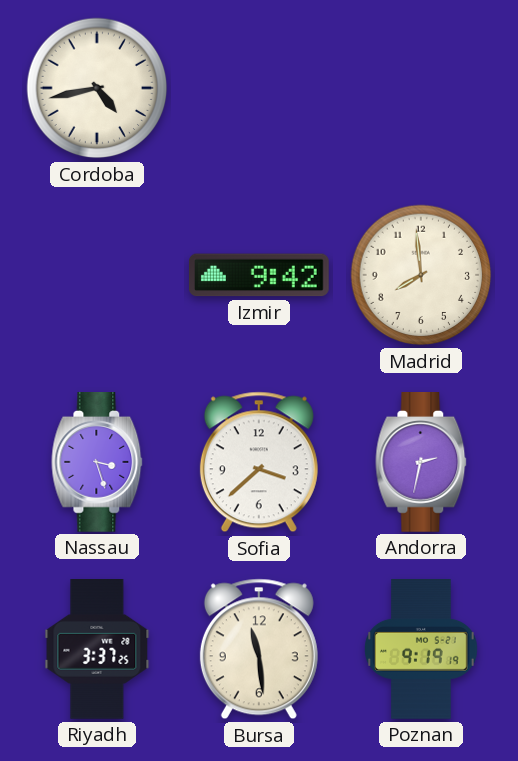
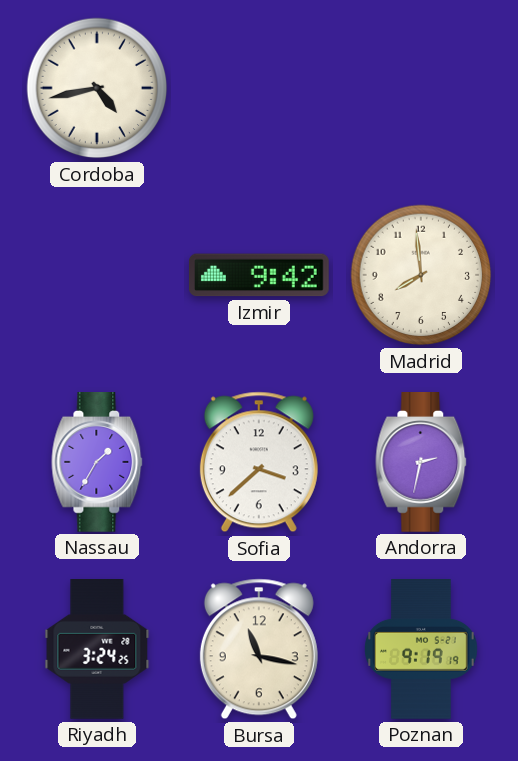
Nassau: 3:27 -> 1:35
Riyadh: 3:37 -> 3:24
Bursa: 11:29 -> 11:17
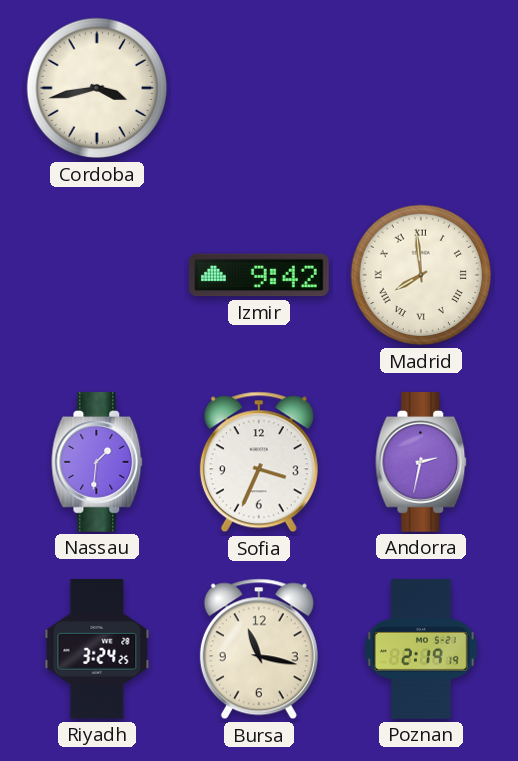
Cordoba: 4:43 -> 3:43
Madrid numerals: Arabic -> Roman
Nassau: 1:35 -> 1:31
Sofia: 3:38 -> 3:34
Poznan: 9:19 -> 2:19
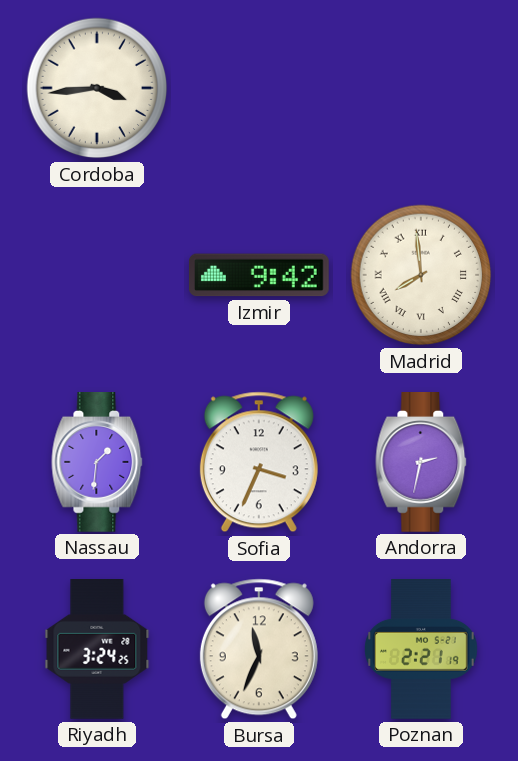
Cordoba: 3:43 -> 3:44
Bursa: 11:17 -> 11:34
Poznan: 2:19 -> 2:21
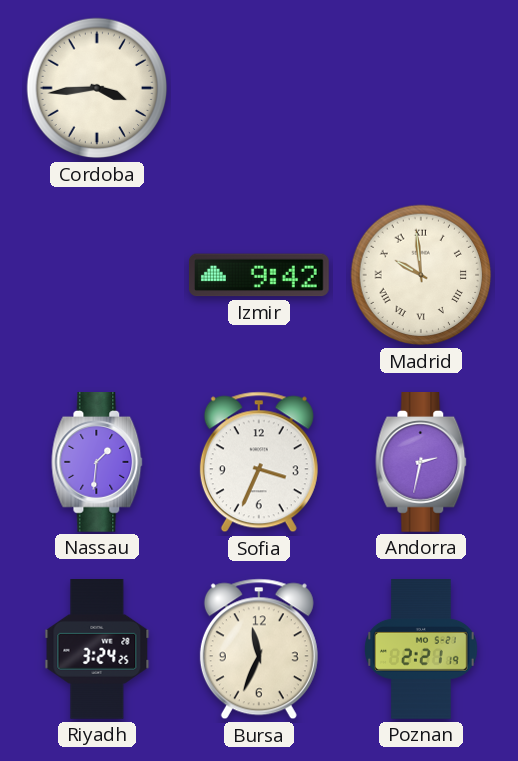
Madrid: 7:59 -> 9:59
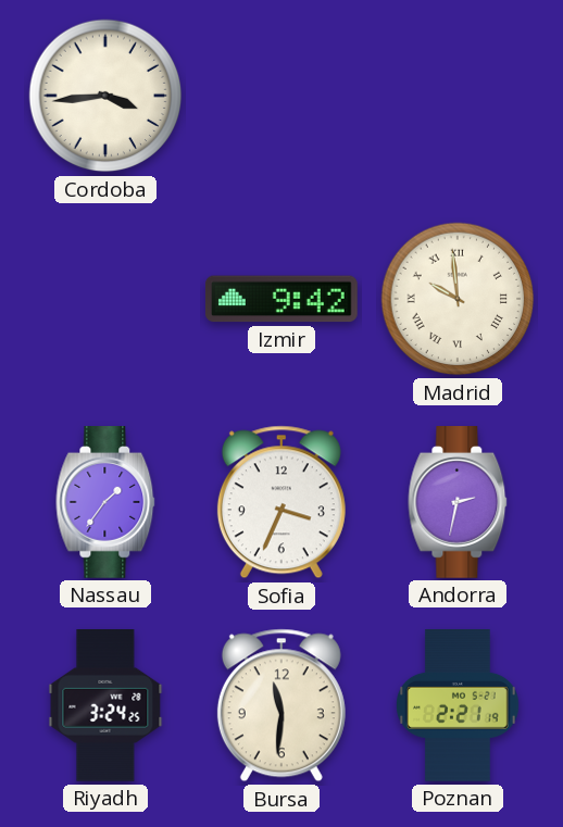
Nassau: 1:31 -> 1:36
Bursa: 11:34 -> 11:31
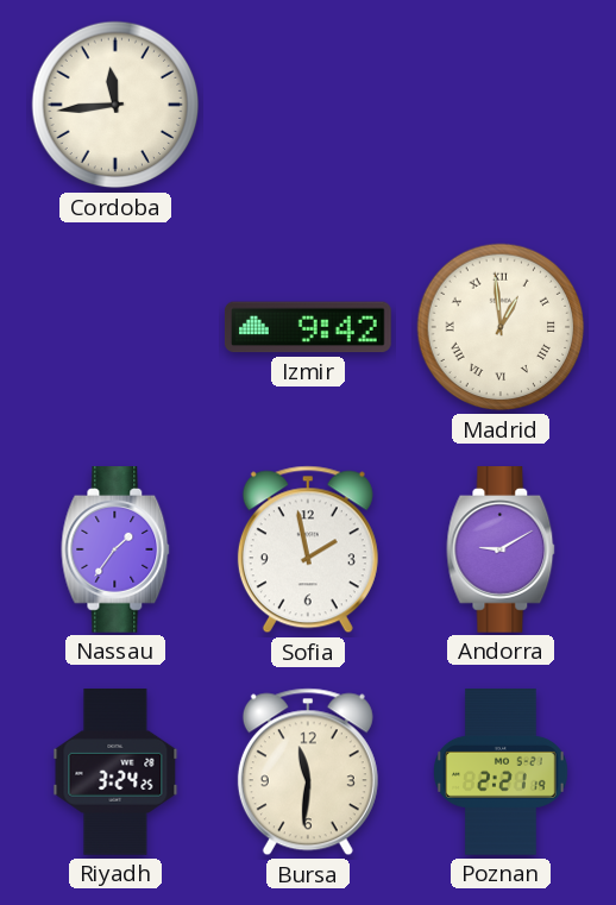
Cordoba: 3:44 -> 11:44
Madrid: 9:59 -> 12:59
Sofia: 3:34 -> 1:58
Andorra: 2:32 -> 9:10
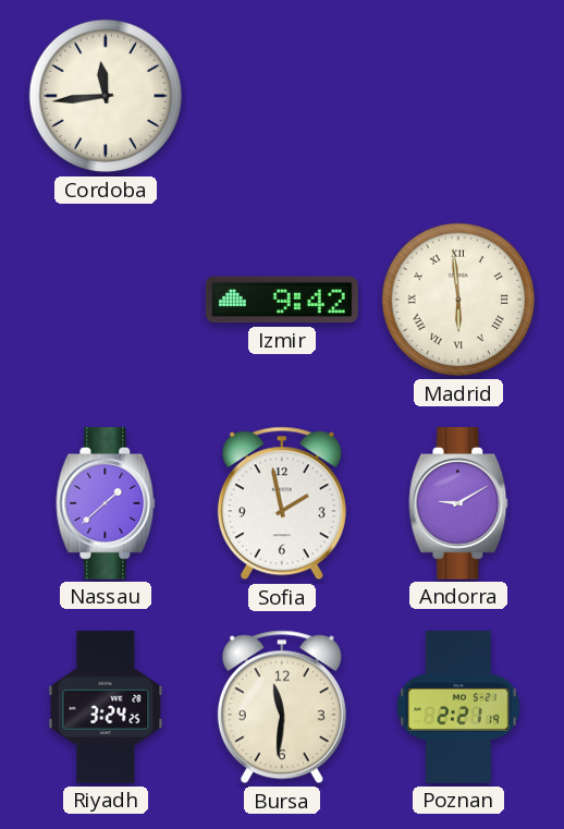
Madrid: 12:59 -> 5:59
Nassau: 1:36 -> 1:38
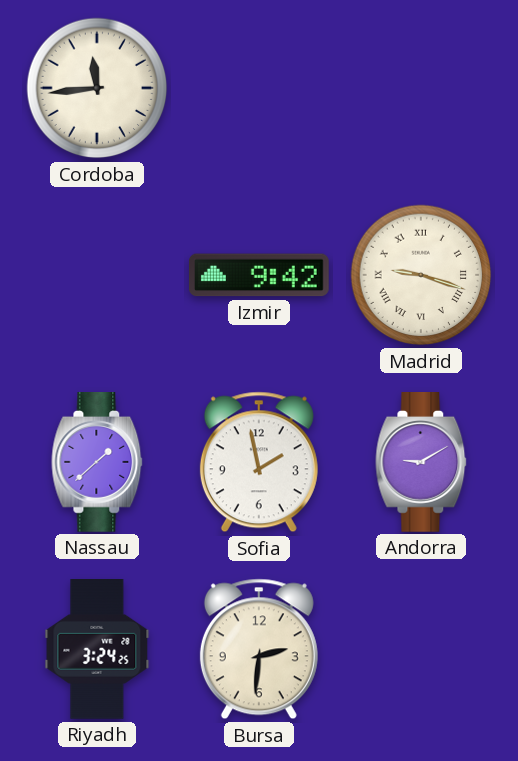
Madrid: 5:59 -> 9:18
Bursa: 11:31 -> 2:31
Poznan: 2:21 -> none
